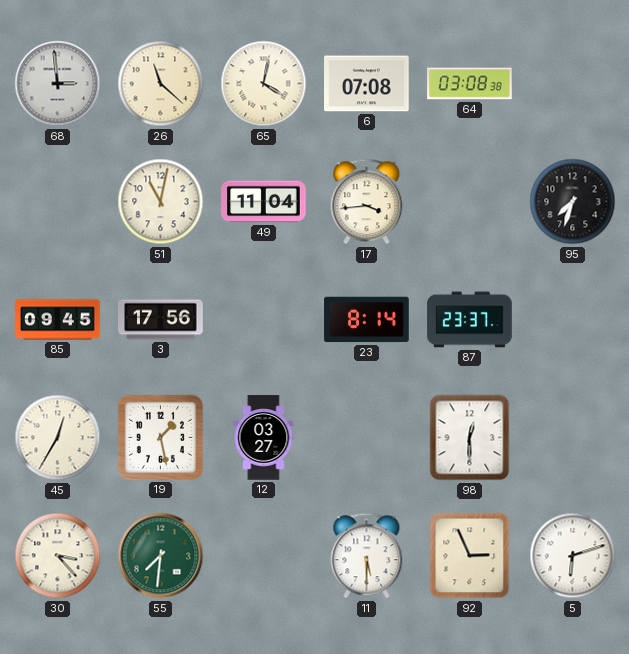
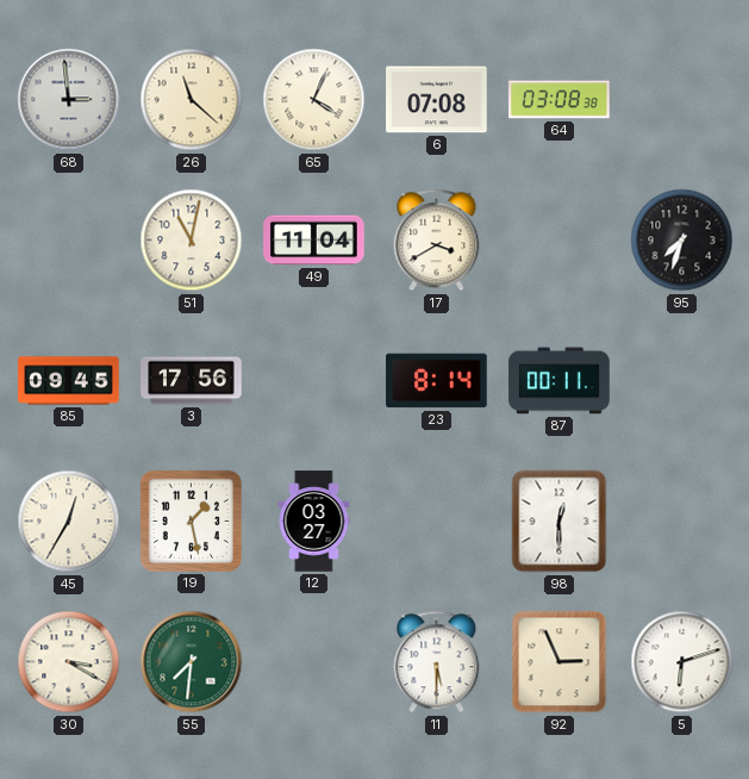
65: 4:02 -> 4:04
17: 3:44 -> 3:40
87: 23:37 -> 00:11
30: 3:23 -> 3:20
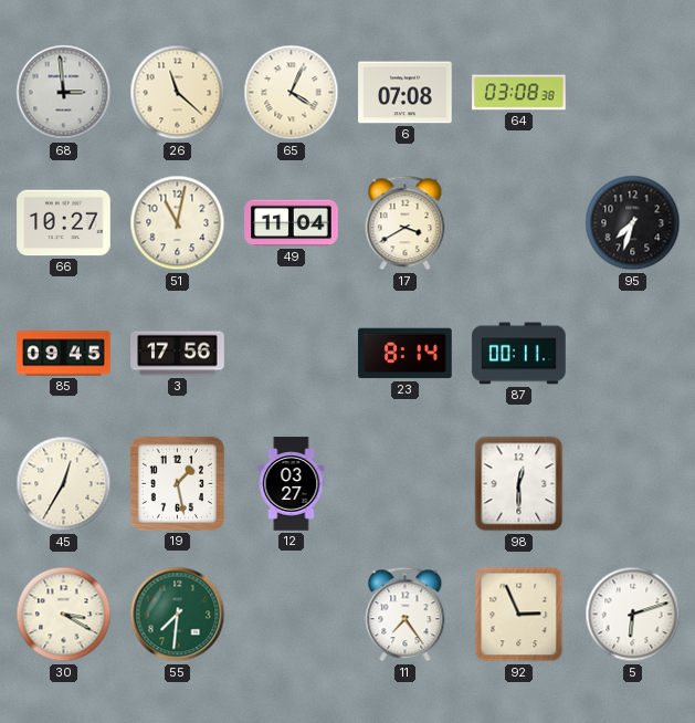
66: none -> 10:27
11: 5:30 -> 7:24
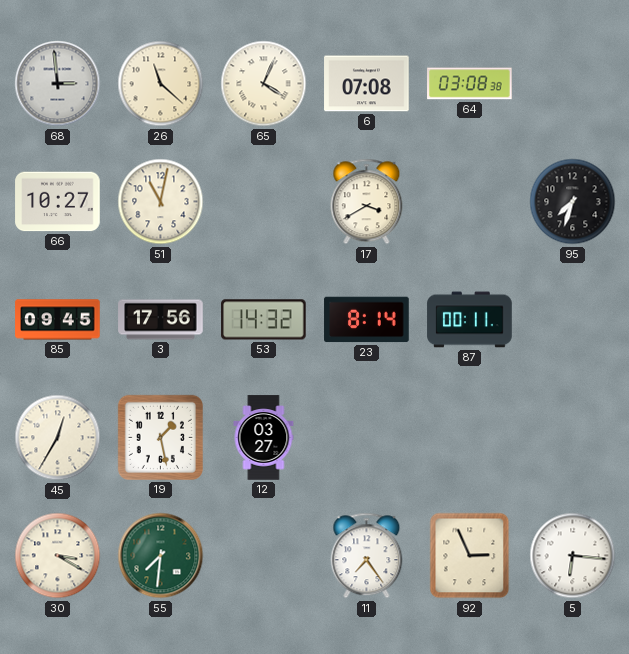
49: 11:04 -> none
53: none -> 14:32
98: 12:30 -> none
5: 6:12 -> 6:16
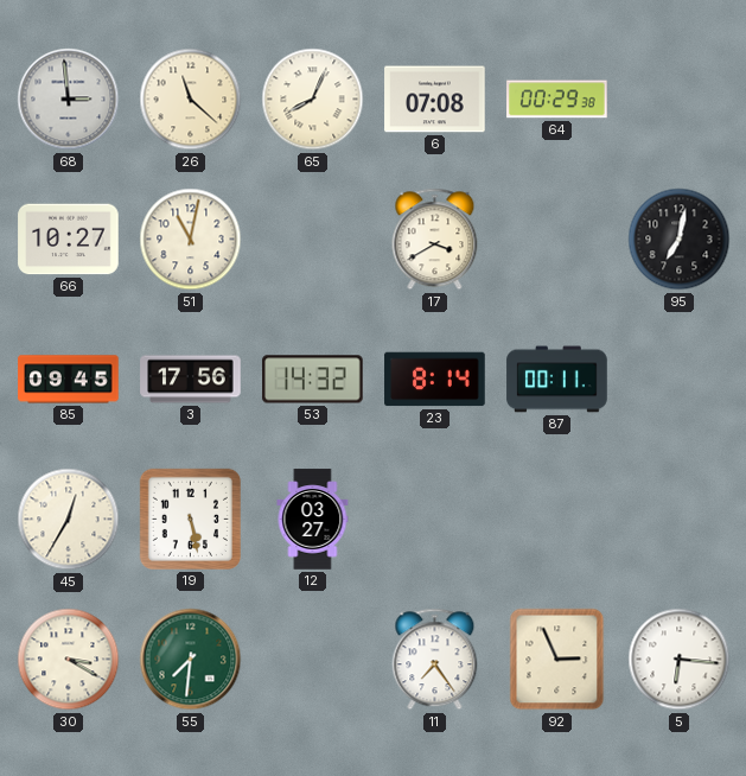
65: 4:04 -> 8:04
64: 03:08 -> 00:29
95: 7:33 -> 7:02
19: 1:28 -> 5:28
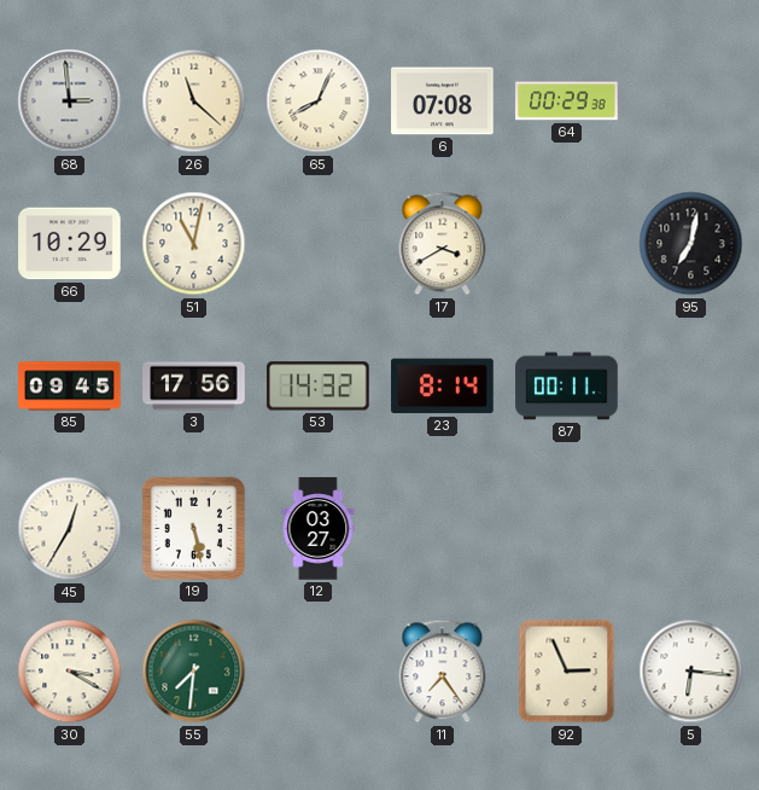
66: 10:27 -> 10:29
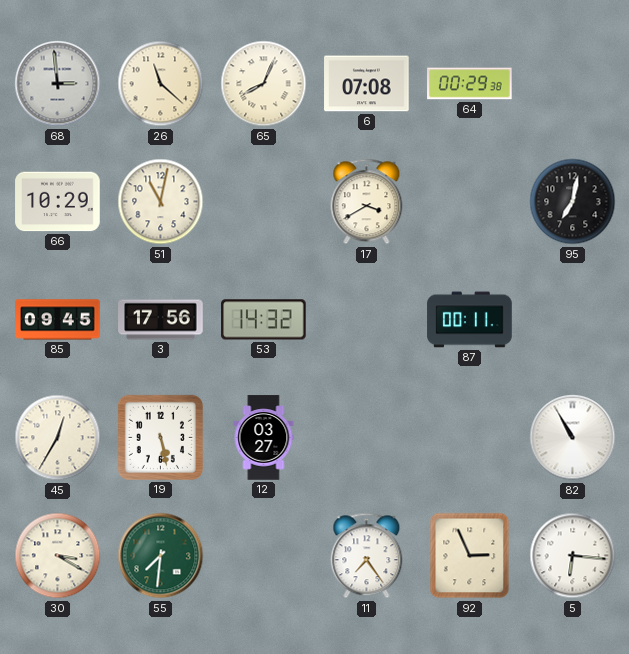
23: 8:14 -> none
82: none -> 10:55
